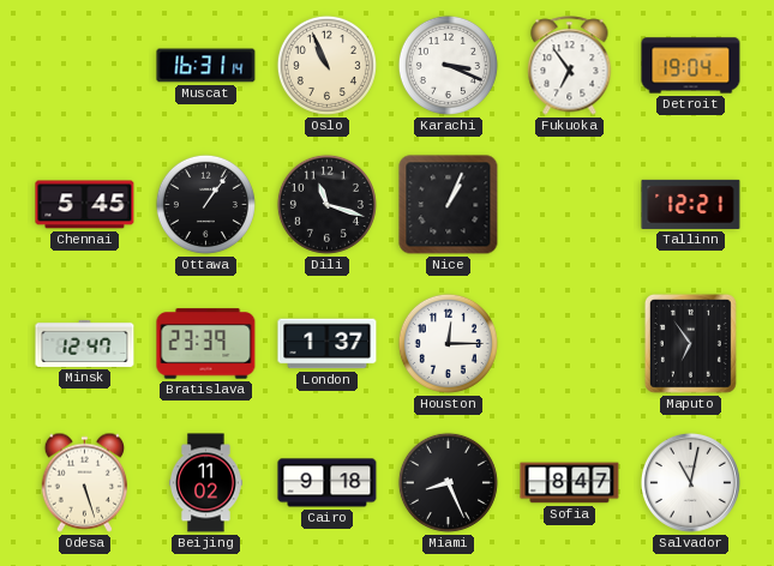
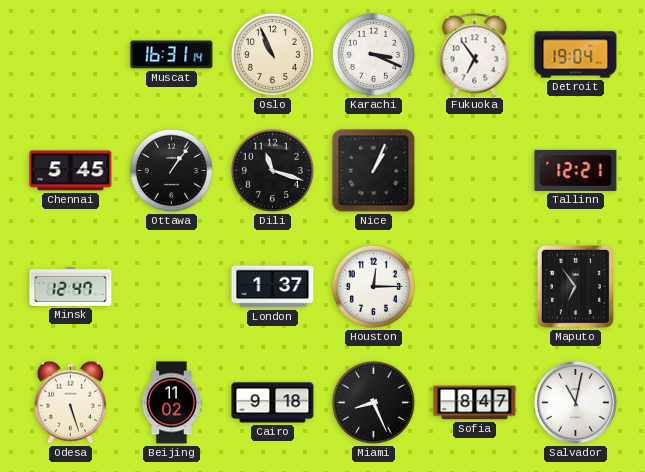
Bratislava: 23:39 -> none
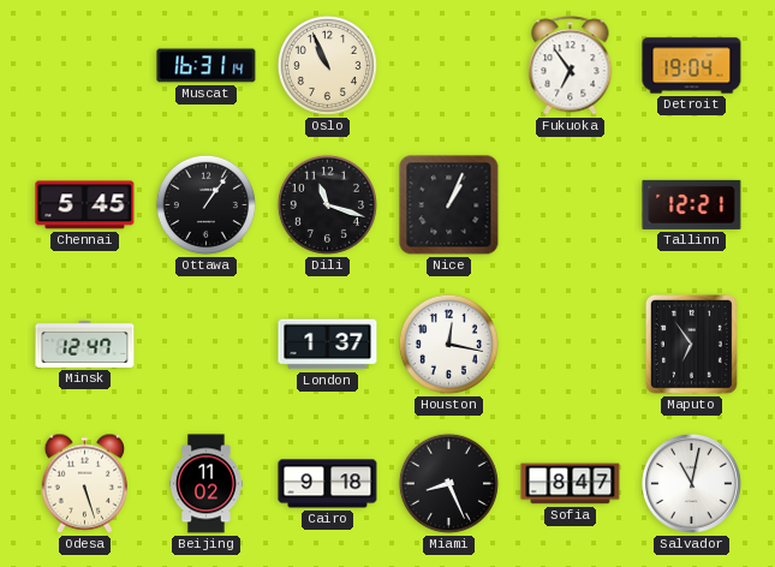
Karachi: 3:19 -> none
Houston: 12:15 -> 12:17
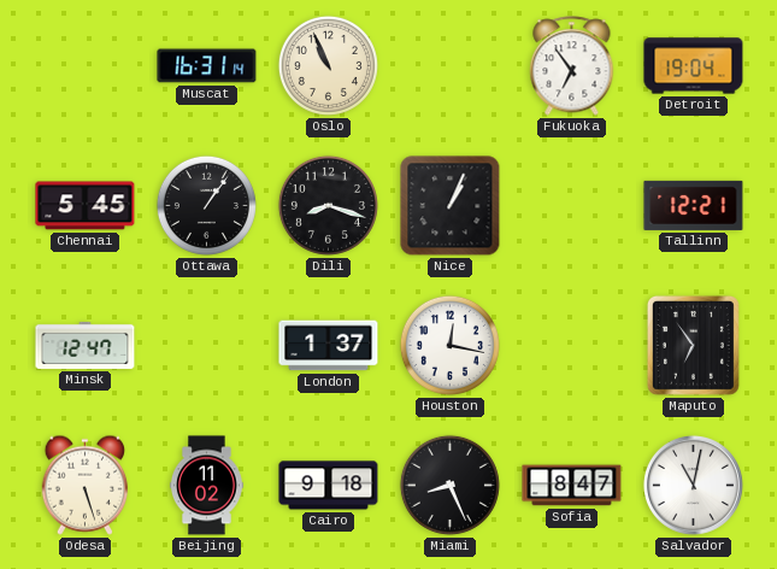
Dili: 11:18 -> 8:18
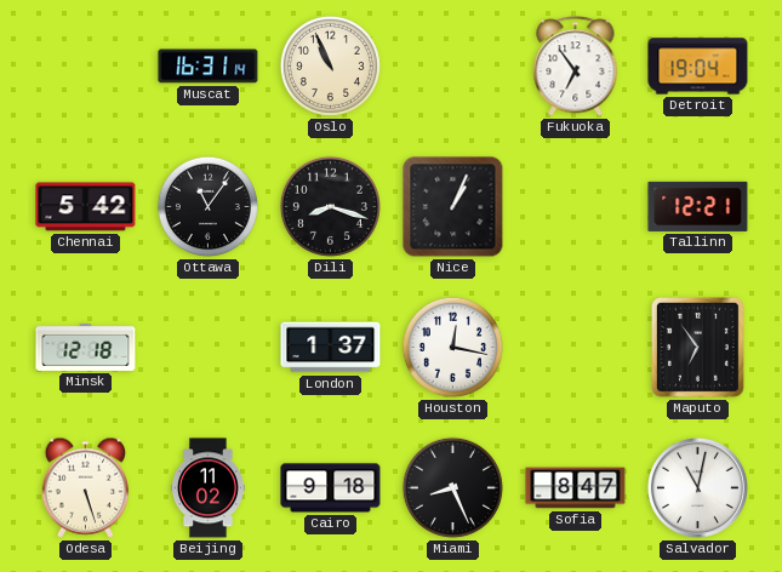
Chennai: 5:45 -> 5:42
Ottawa: 1:06 -> 11:06
Minsk: 12:47 -> 12:18
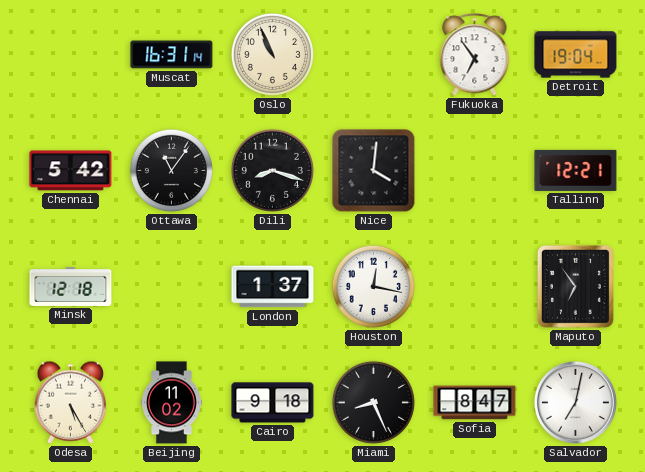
Nice: 1:04 -> 4:01
Odesa: 5:27 -> 5:25
Salvador: 11:02 -> 7:02
